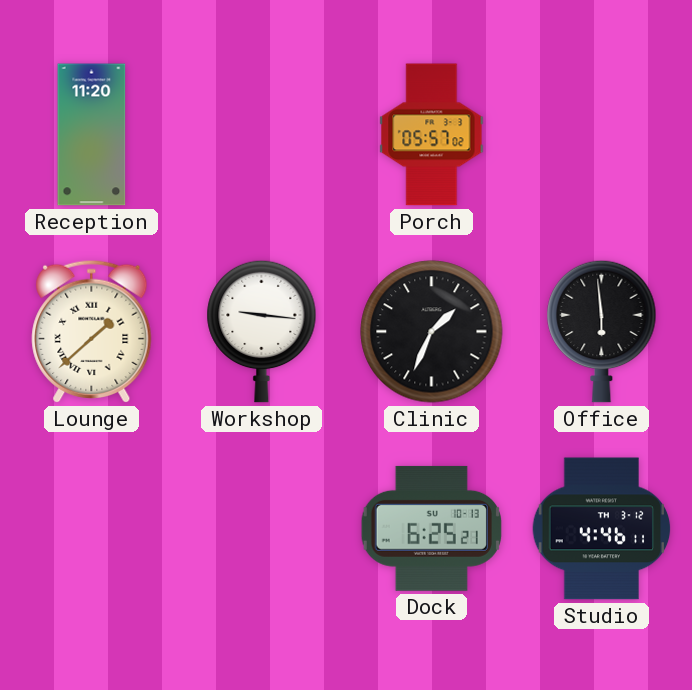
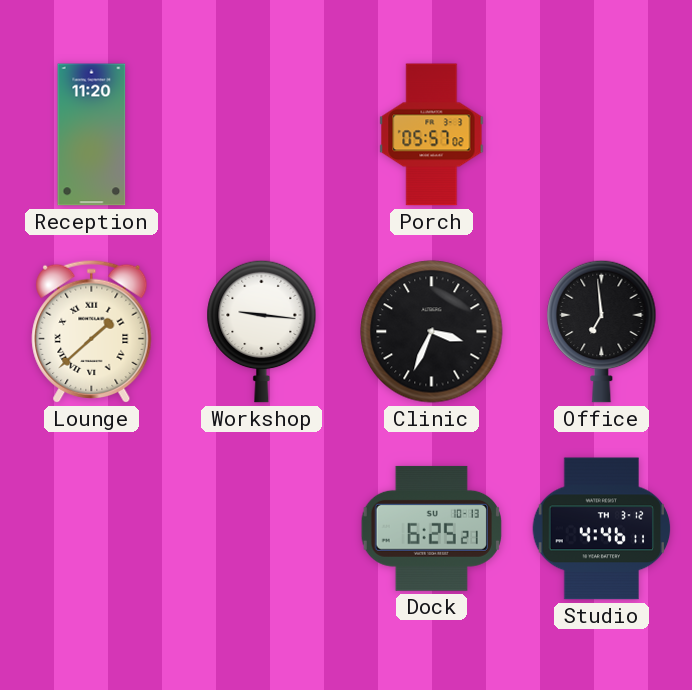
Clinic: 1:34 -> 3:34
Office: 5:59 -> 6:59
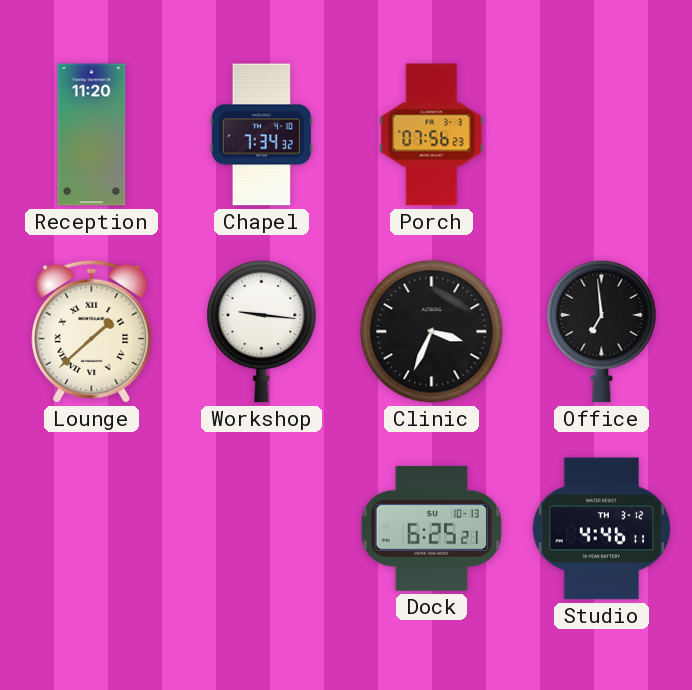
Chapel: none -> 7:34
Porch: 05:57 -> 07:56
